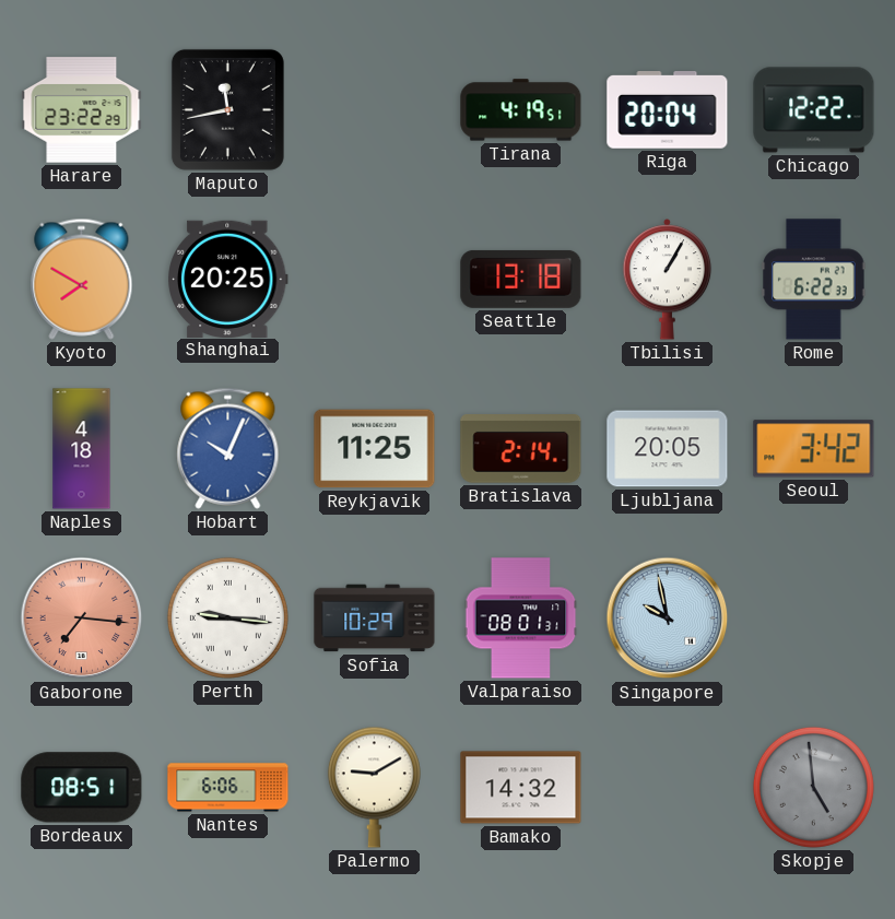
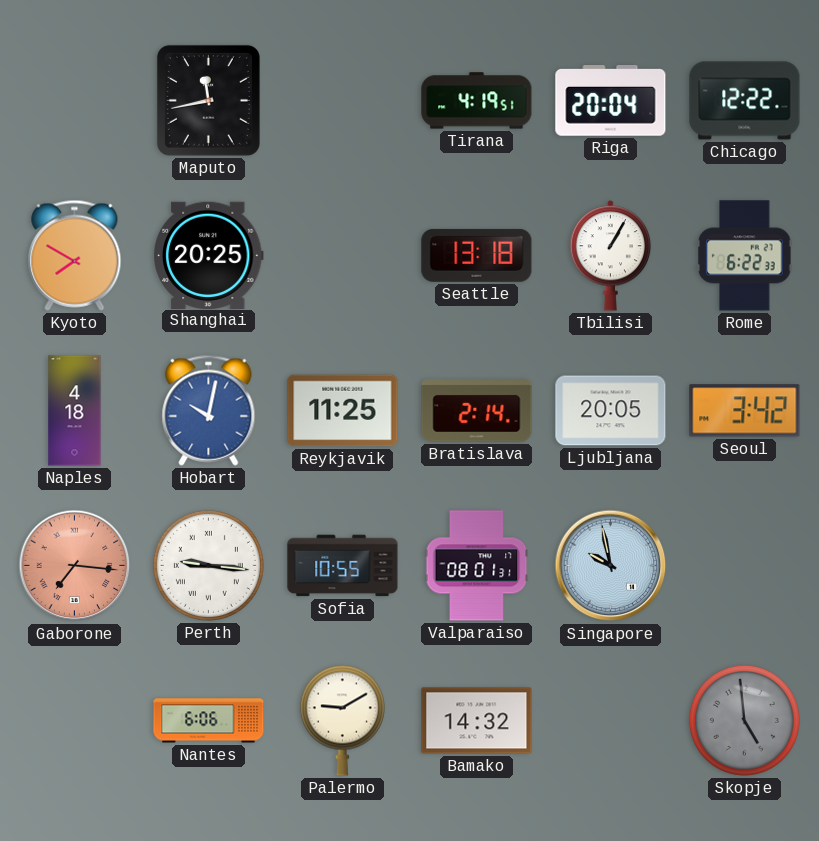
Harare: 23:22 -> none
Hobart: 10:04 -> 10:02
Sofia: 10:29 -> 10:55
Bordeaux: 08:51 -> none
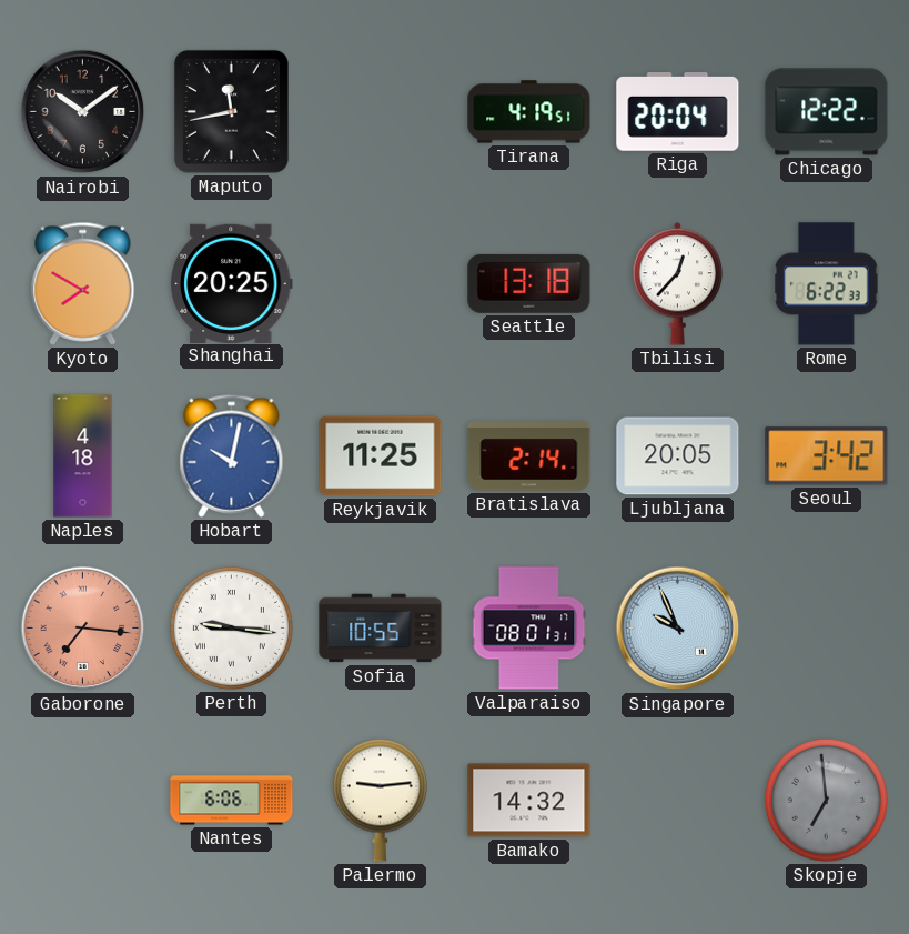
Nairobi: none -> 10:09
Tbilisi: 1:05 -> 12:37
Singapore: 9:58 -> 9:56
Palermo: 9:10 -> 9:14
Skopje: 4:59 -> 6:59
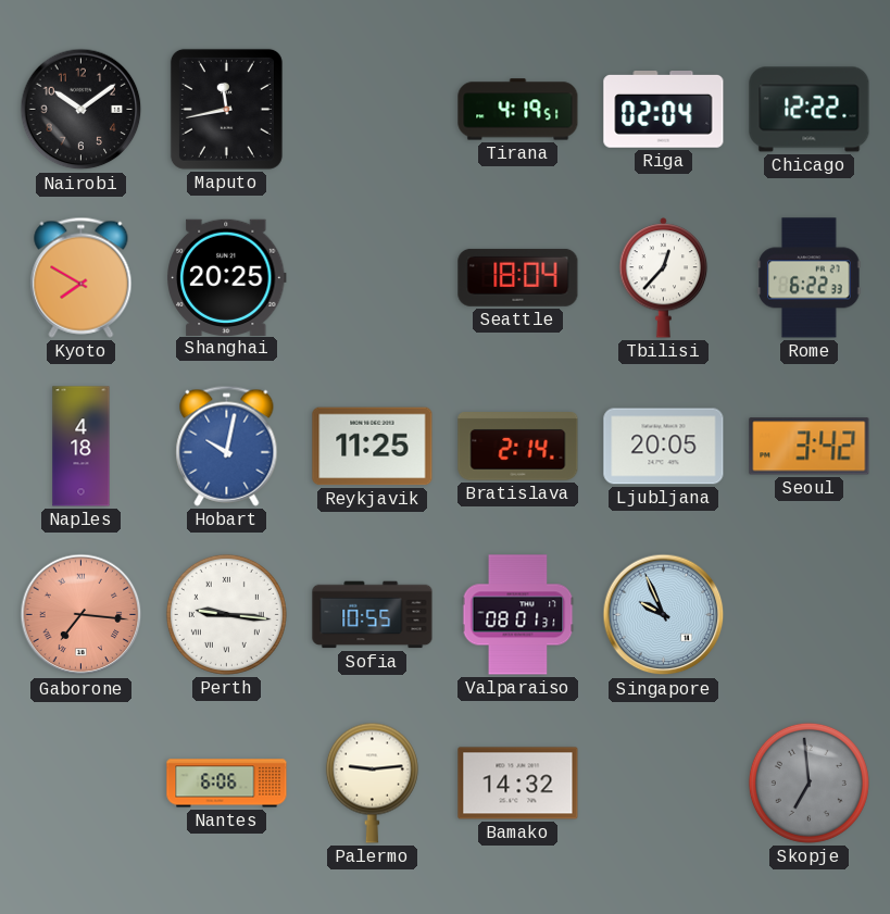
Riga: 20:04 -> 02:04
Seattle: 13:18 -> 18:04
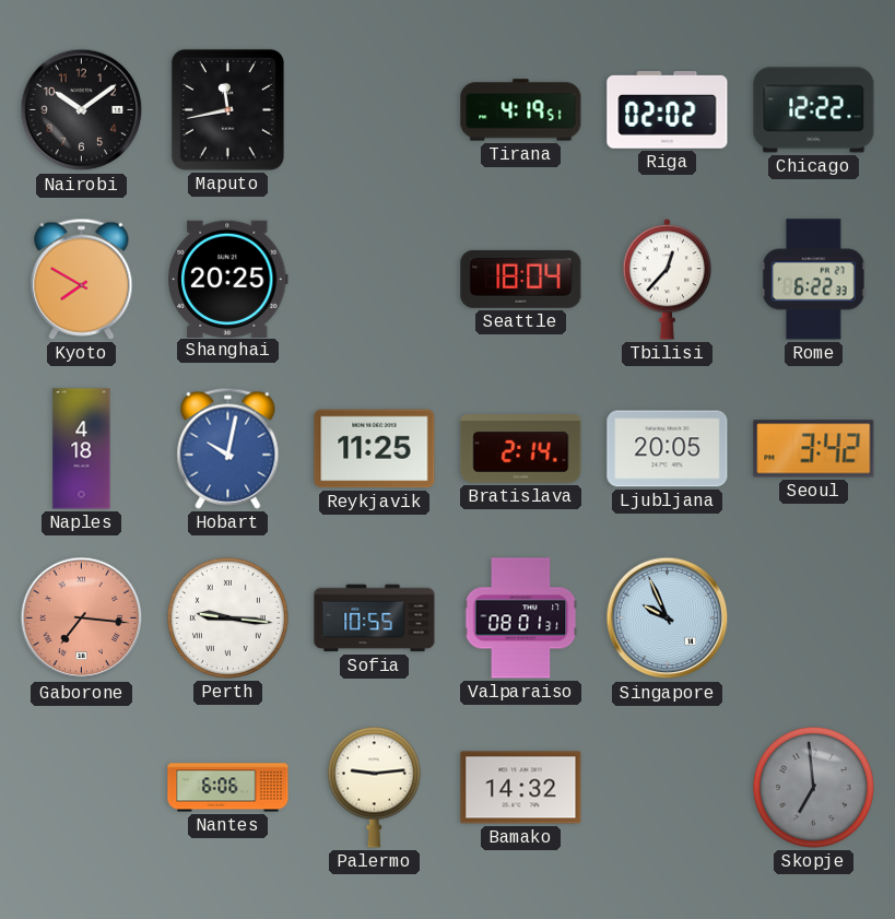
Riga: 02:04 -> 02:02
